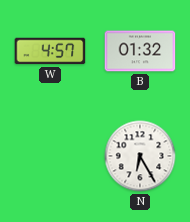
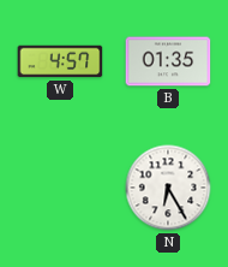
B: 01:32 -> 01:35
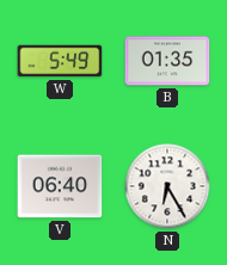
W: 4:57 -> 5:49
V: none -> 06:40
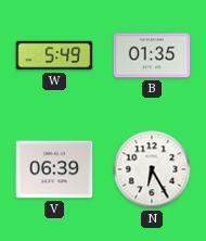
V: 06:40 -> 06:39
